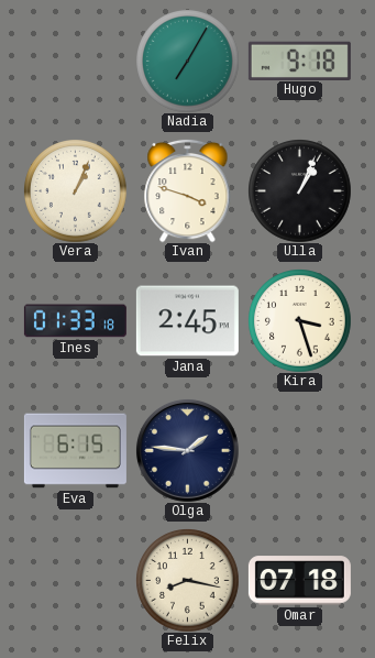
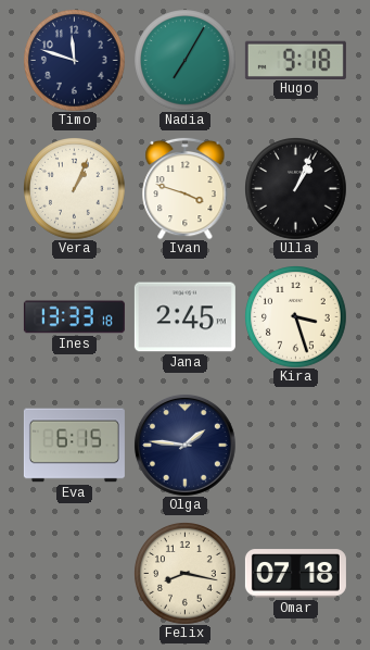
Timo: none -> 11:48
Ines: 01:33 -> 13:33
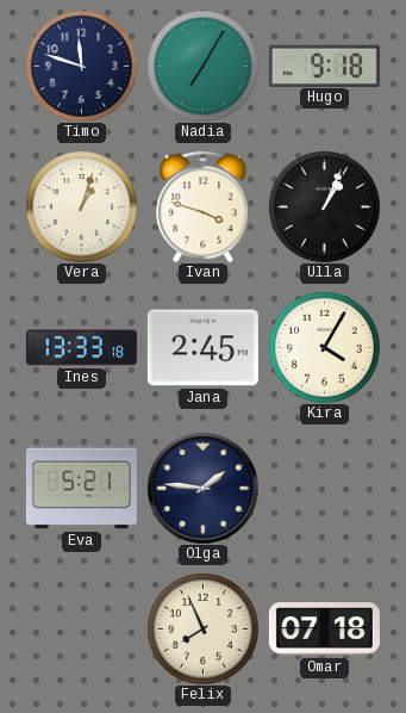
Vera: 1:04 -> 1:03
Kira: 3:27 -> 4:05
Eva: 6:15 -> 5:21
Felix: 8:17 -> 7:56
